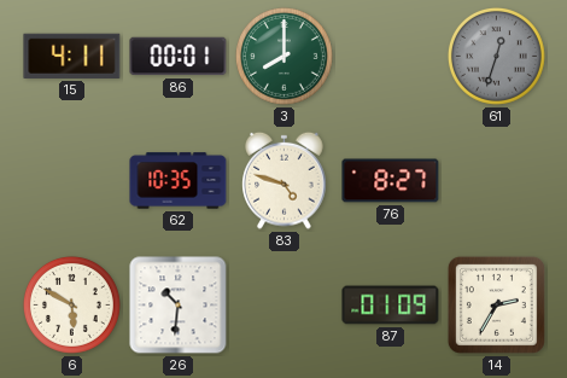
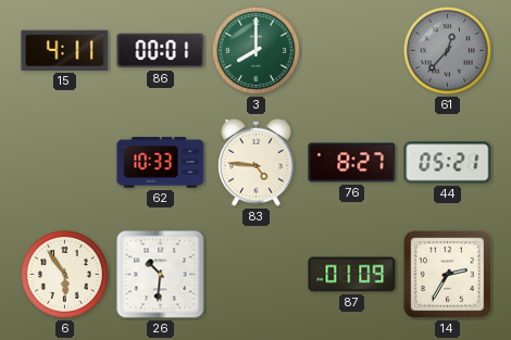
61: 12:33 -> 12:37
62: 10:35 -> 10:33
83: 4:48 -> 4:46
44: none -> 05:21
6: 5:50 -> 5:54
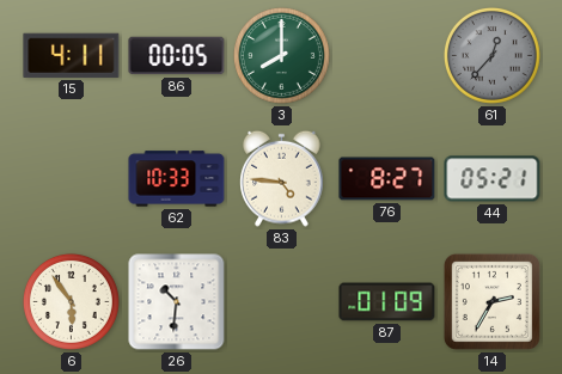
86: 00:01 -> 00:05
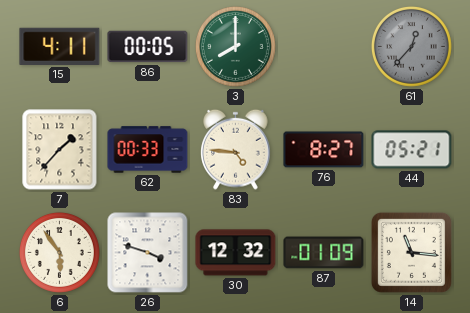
7: none -> 1:37
62: 10:33 -> 00:33
26: 10:31 -> 3:48
30: none -> 12:32
14: 2:35 -> 11:16
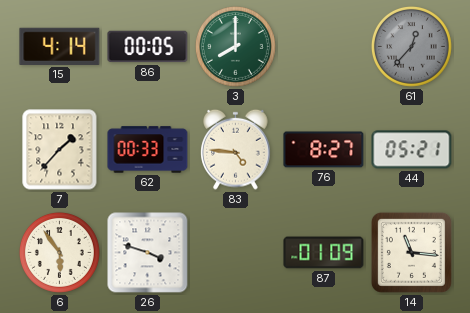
15: 4:11 -> 4:14
30: 12:32 -> none
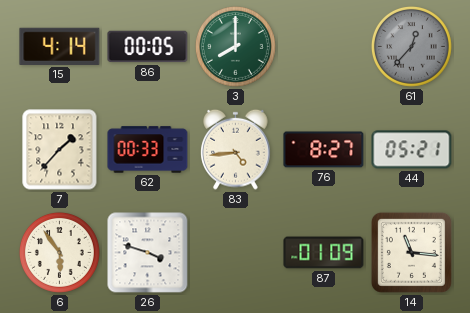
83: 4:46 -> 4:44
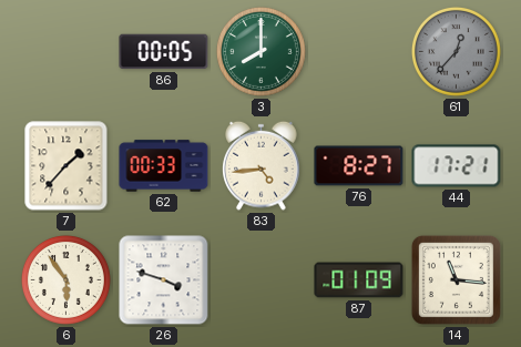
15: 4:14 -> none
44: 05:21 -> 17:21
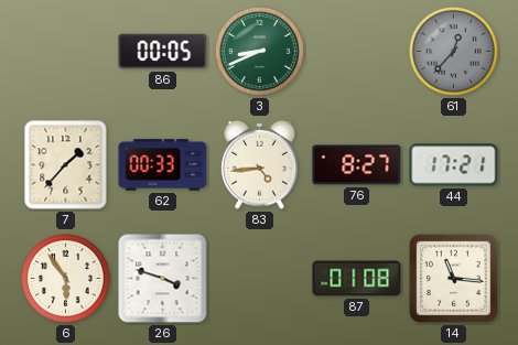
3: 8:00 -> 8:41
87: 01:09 -> 01:08
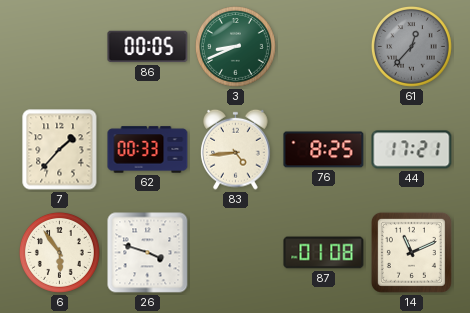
76: 8:27 -> 8:25
14: 11:16 -> 11:11
